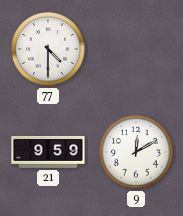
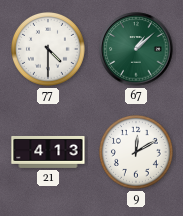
67: none -> 1:08
21: 9:59 -> 4:13
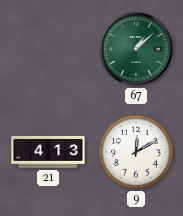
77: 4:30 -> none
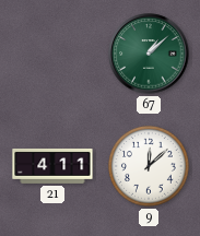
21: 4:13 -> 4:11
9: 12:10 -> 12:08
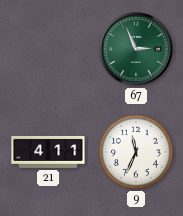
67: 1:08 -> 2:56
9: 12:08 -> 11:34
